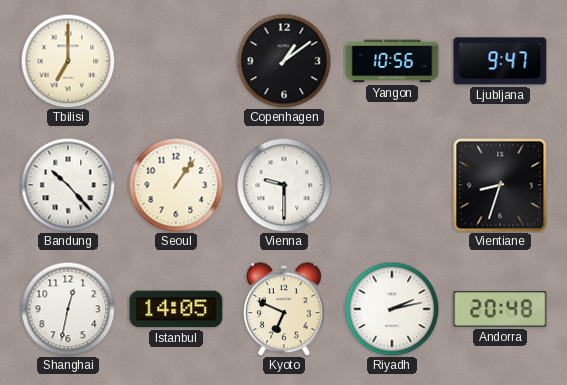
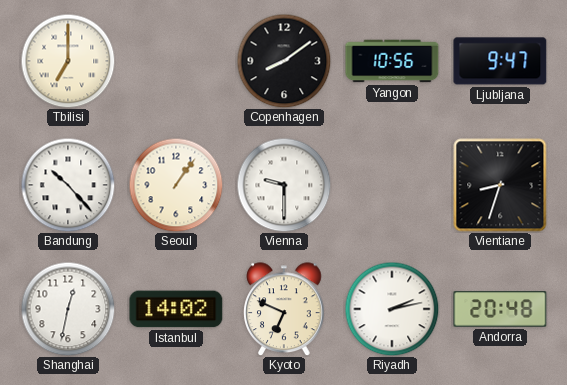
Copenhagen: 1:09 -> 8:09
Istanbul: 14:05 -> 14:02
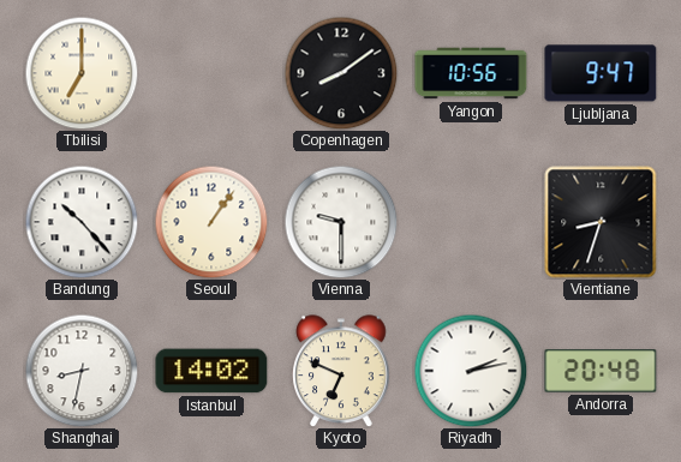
Shanghai: 12:32 -> 8:32
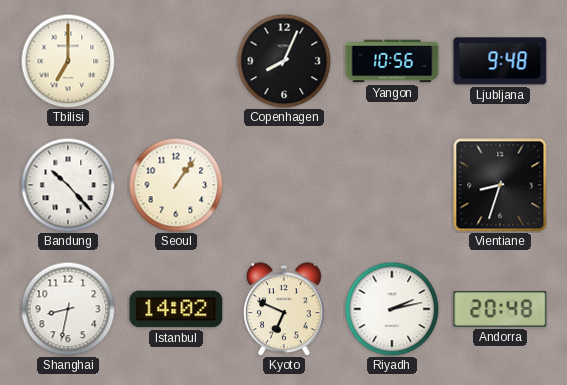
Copenhagen: 8:09 -> 8:04
Ljubljana: 9:47 -> 9:48
Vienna: 9:30 -> none
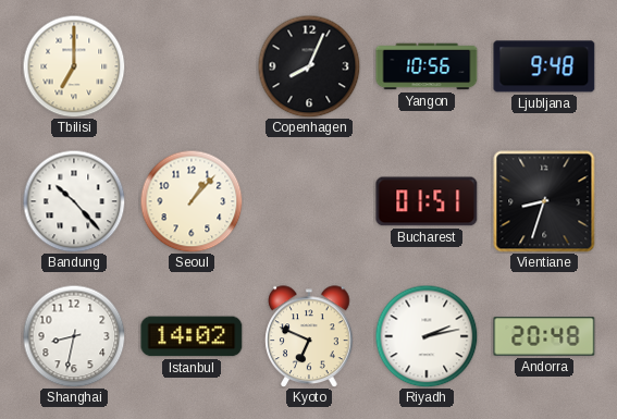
Seoul: 1:06 -> 1:07
Bucharest: none -> 01:51
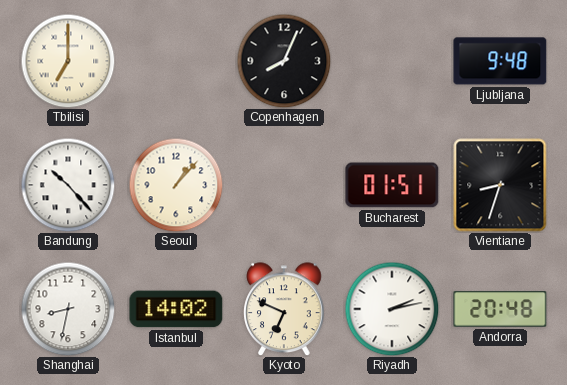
Yangon: 10:56 -> none
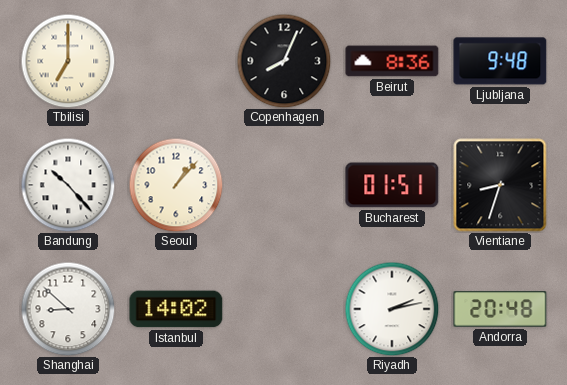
Beirut: none -> 8:36
Shanghai: 8:32 -> 8:52
Kyoto: 6:49 -> none
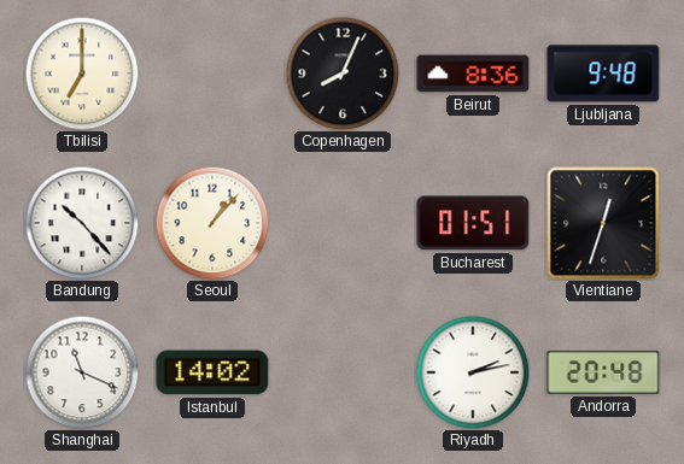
Vientiane: 8:33 -> 12:33
Shanghai: 8:52 -> 11:19
